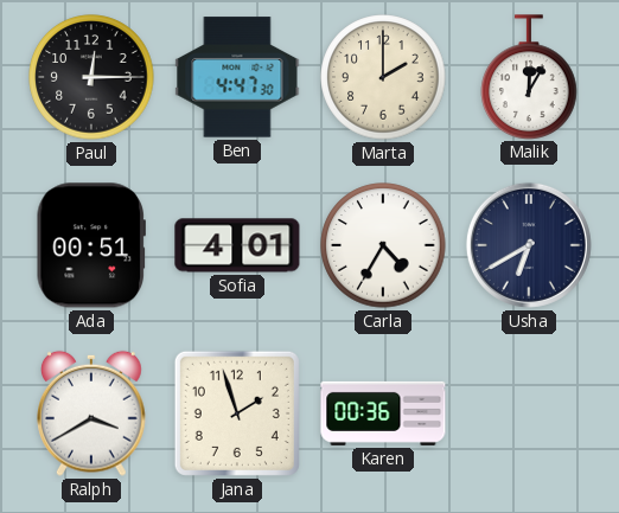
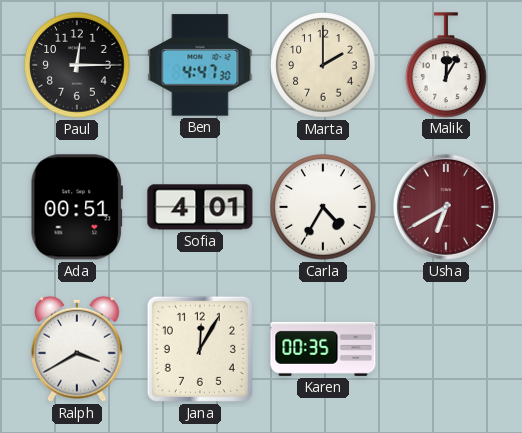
Usha dial: navy -> burgundy
Jana: 1:57 -> 12:05
Karen: 00:36 -> 00:35
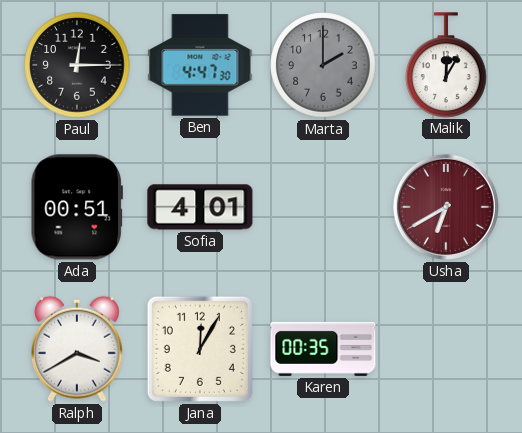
Marta dial: cream -> grey
Carla: 4:35 -> none
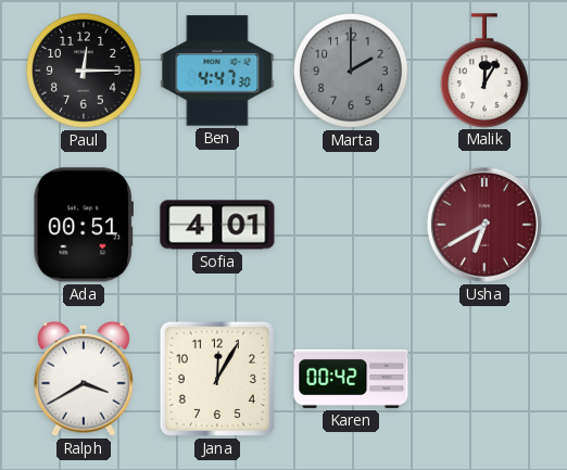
Karen: 00:35 -> 00:42
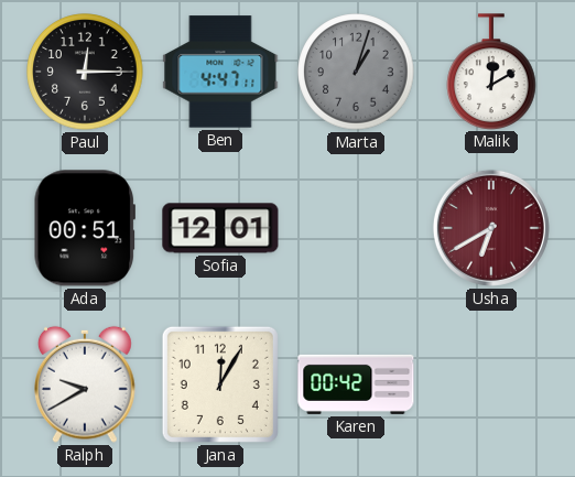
Ben: 4:47:30 -> 4:47:11
Marta: 2:00 -> 1:03
Malik: 12:05 -> 12:10
Sofia: 4:01 -> 12:01
Ralph: 3:40 -> 9:40
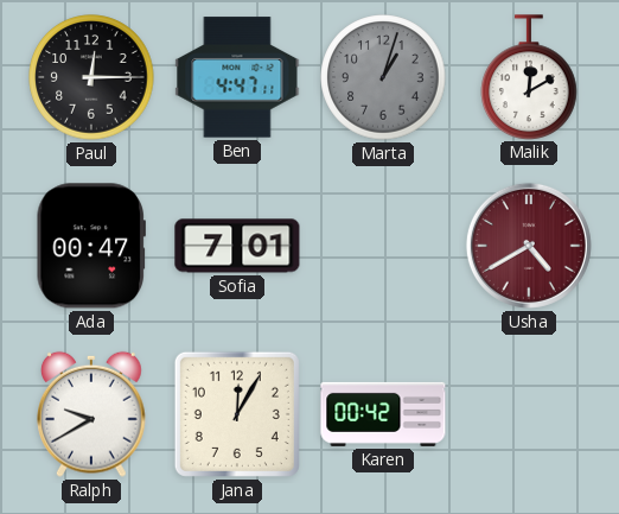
Ada: 00:51 -> 00:47
Sofia: 12:01 -> 7:01
Usha: 6:40 -> 4:40
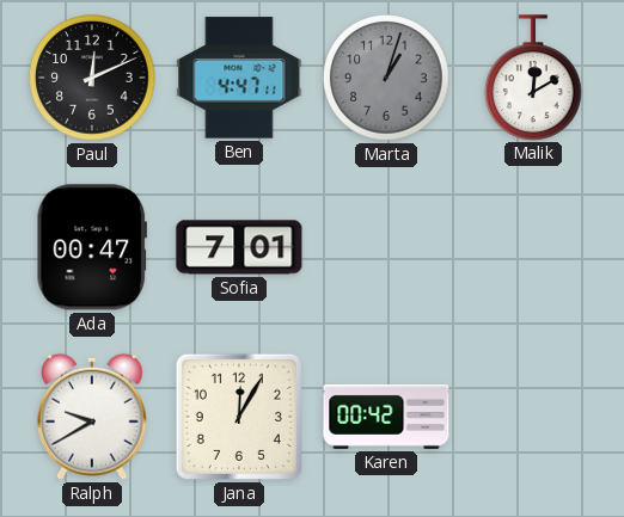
Paul: 12:15 -> 12:11
Usha: 4:40 -> none
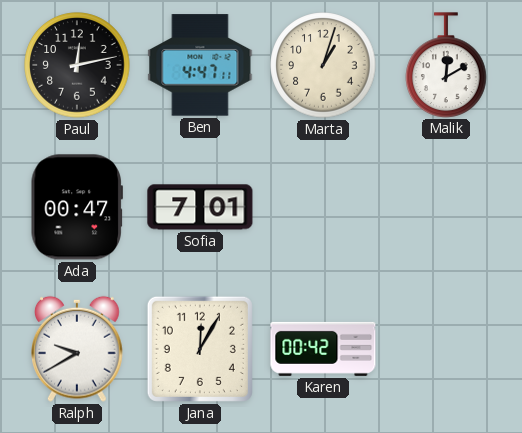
Paul: 12:11 -> 12:13
Marta dial: grey -> cream
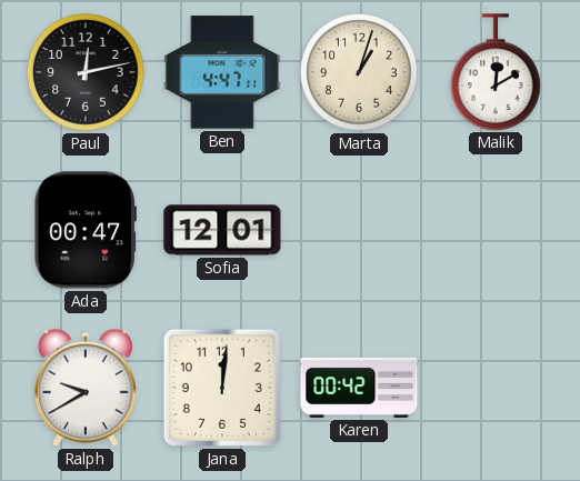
Sofia: 7:01 -> 12:01
Jana: 12:05 -> 12:01
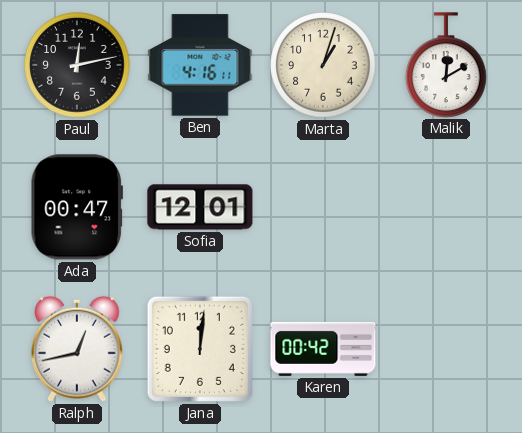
Ben: 4:47 -> 4:16
Ralph: 9:40 -> 12:43
